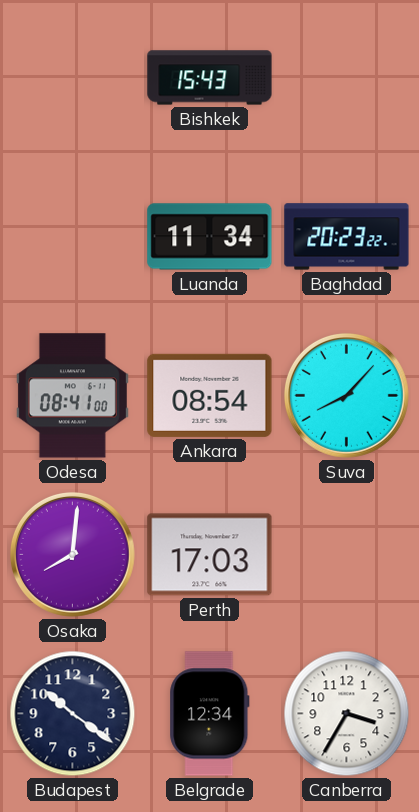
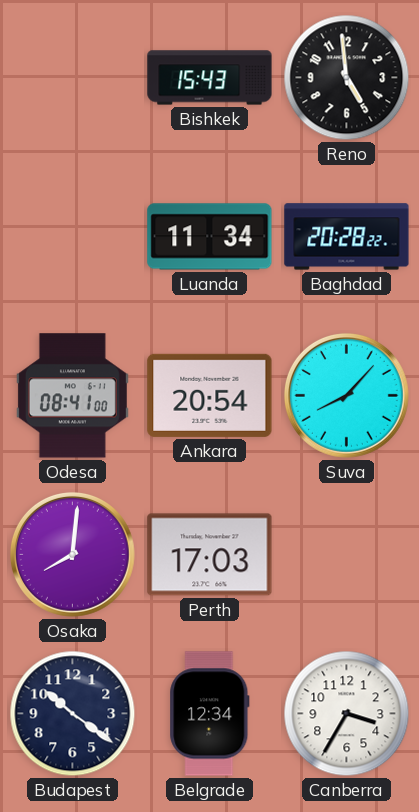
Reno: none -> 4:59
Baghdad: 20:23 -> 20:28
Ankara: 08:54 -> 20:54
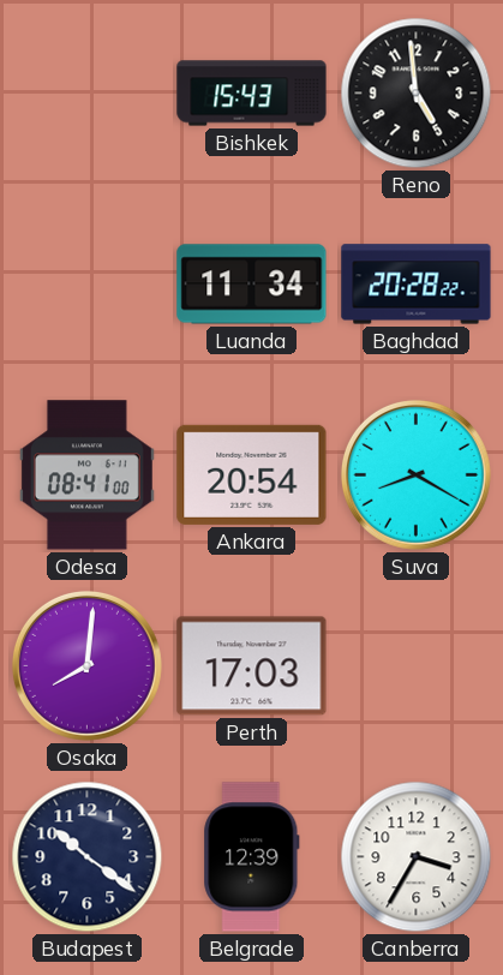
Suva: 8:07 -> 8:20
Belgrade: 12:34 -> 12:39
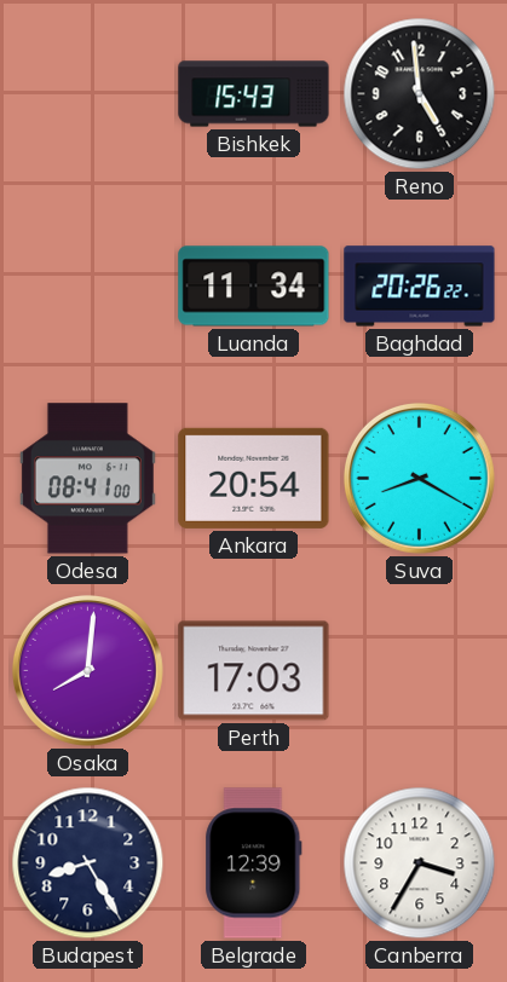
Baghdad: 20:28 -> 20:26
Budapest: 10:21 -> 8:25
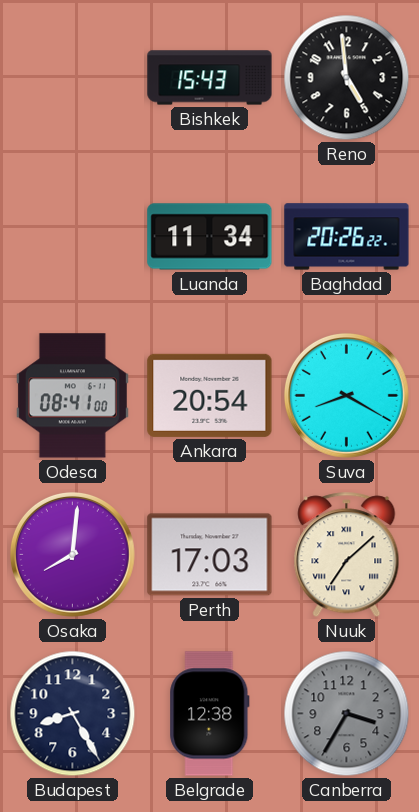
Nuuk: none -> 7:08
Belgrade: 12:39 -> 12:38
Canberra dial: white -> grey
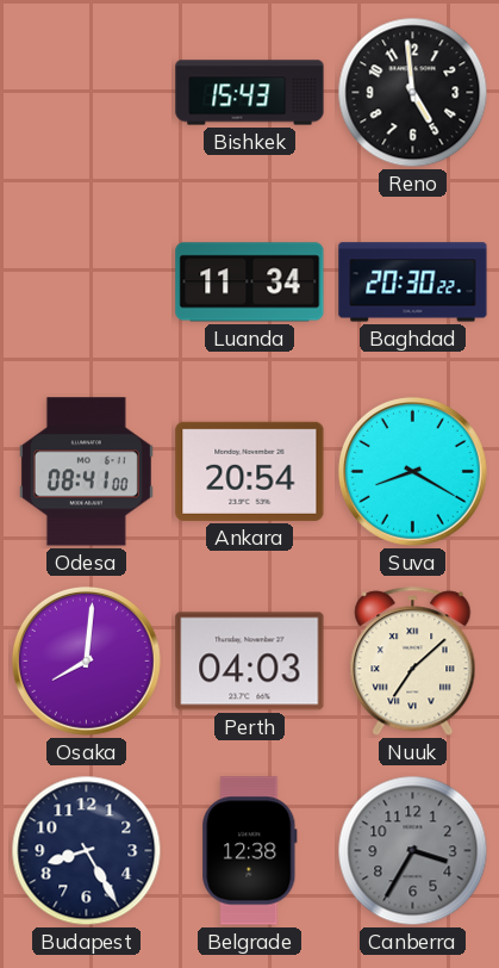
Baghdad: 20:26 -> 20:30
Perth: 17:03 -> 04:03
